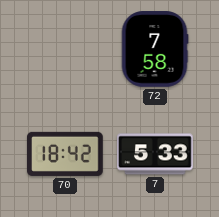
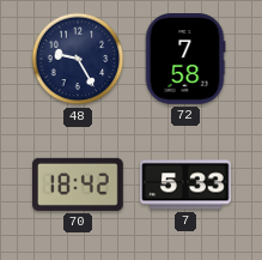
48: none -> 9:25
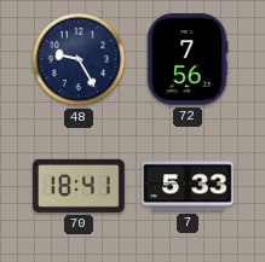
72: 7:58 -> 7:56
70: 18:42 -> 18:41
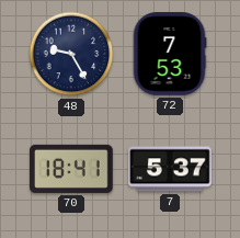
72: 7:56 -> 7:53
7: 5:33 -> 5:37
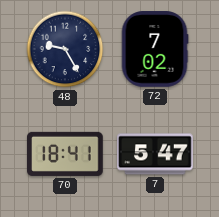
72: 7:53 -> 7:02
7: 5:37 -> 5:47
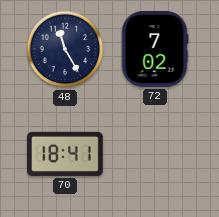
48: 9:25 -> 11:25
7: 5:47 -> none
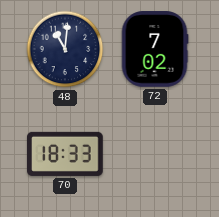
48: 11:25 -> 11:01
70: 18:41 -> 18:33
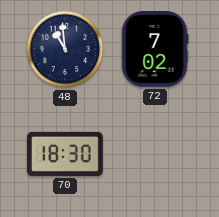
48: 11:01 -> 10:59
70: 18:33 -> 18:30
